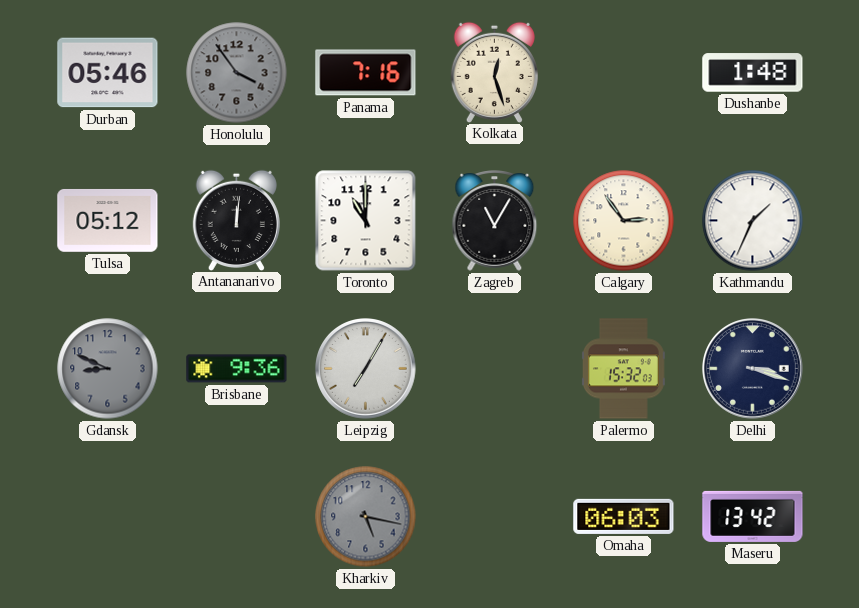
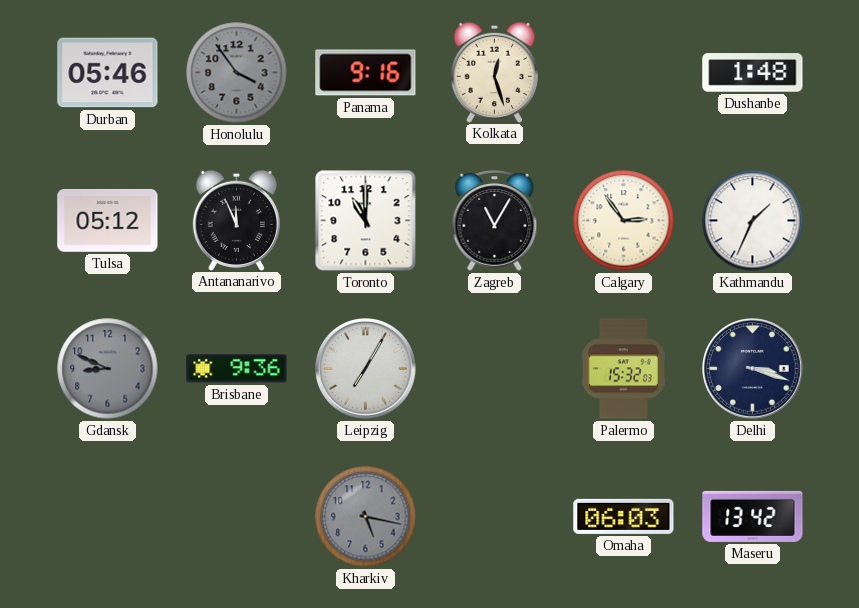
Panama: 7:16 -> 9:16
Antananarivo: 12:01 -> 11:56
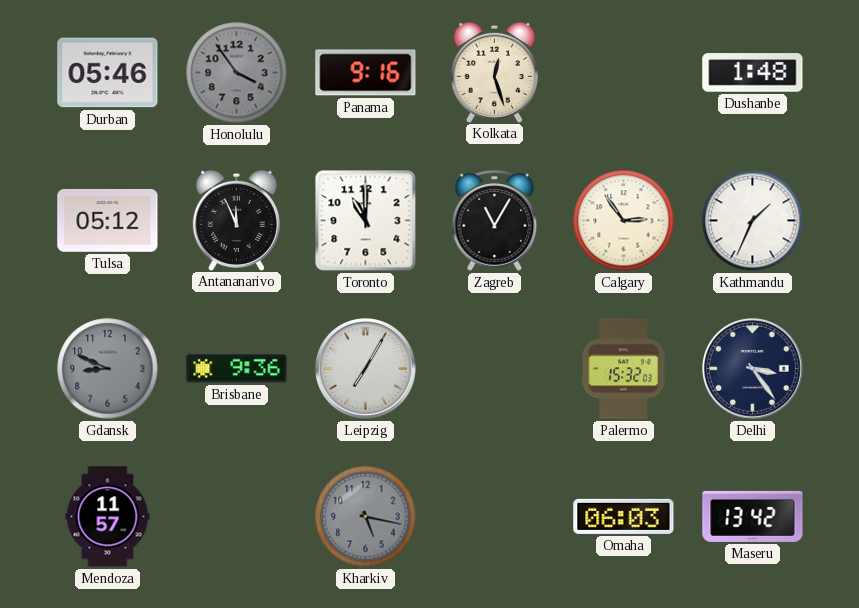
Delhi: 3:18 -> 3:24
Mendoza: none -> 11:57
